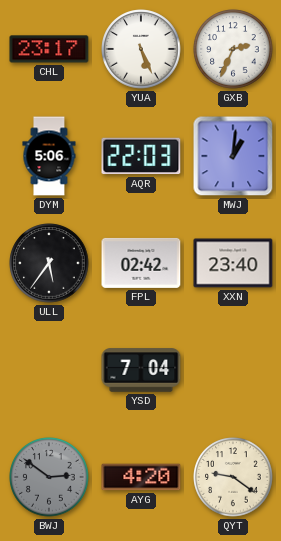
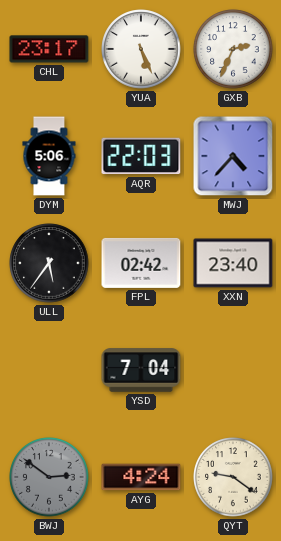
MWJ: 1:01 -> 4:37
AYG: 4:20 -> 4:24
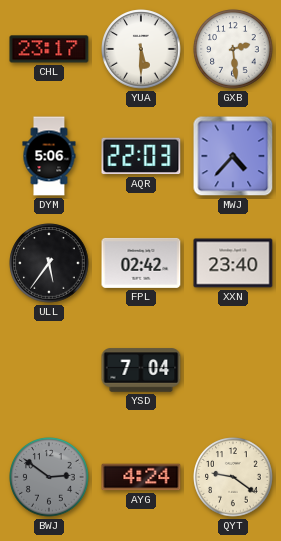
YUA: 5:26 -> 5:30
GXB: 2:34 -> 2:29
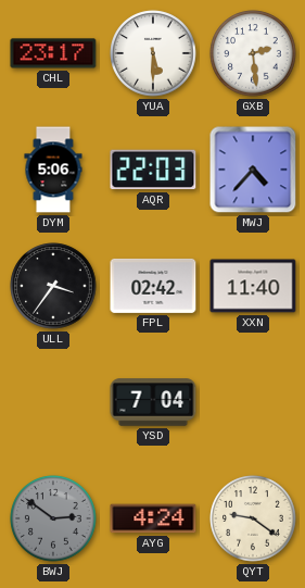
ULL: 5:36 -> 3:36
XXN: 23:40 -> 11:40
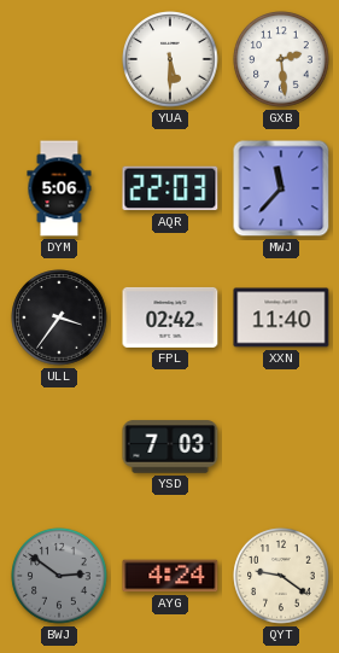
CHL: 23:17 -> none
MWJ: 4:37 -> 11:37
YSD: 7:04 -> 7:03
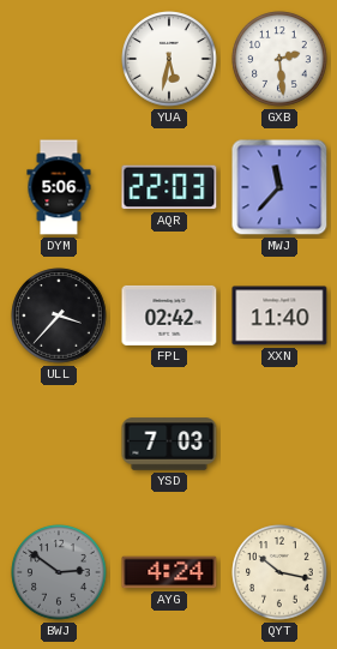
YUA: 5:30 -> 5:32
ULL: 3:36 -> 3:37
QYT: 9:21 -> 10:17
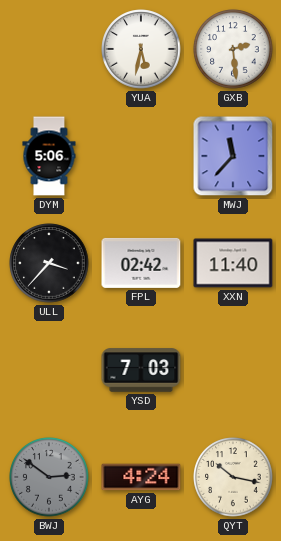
AQR: 22:03 -> none
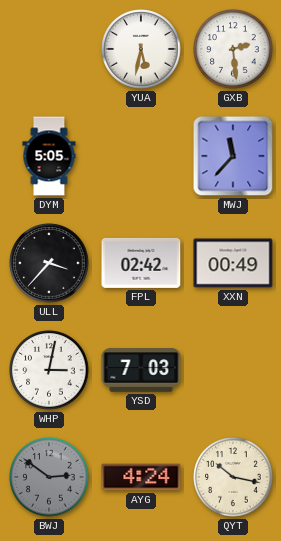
DYM: 5:06 -> 5:05
XXN: 11:40 -> 00:49
WHP: none -> 3:02
